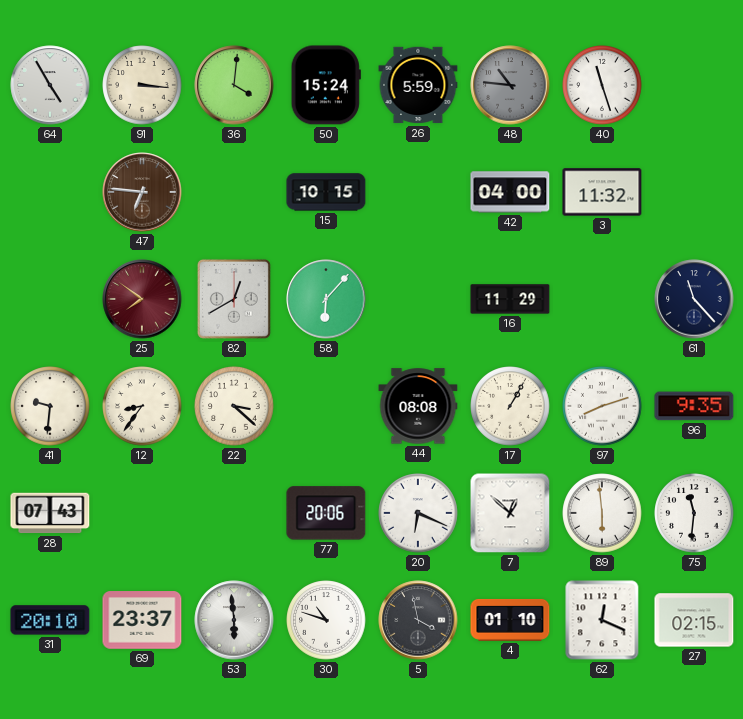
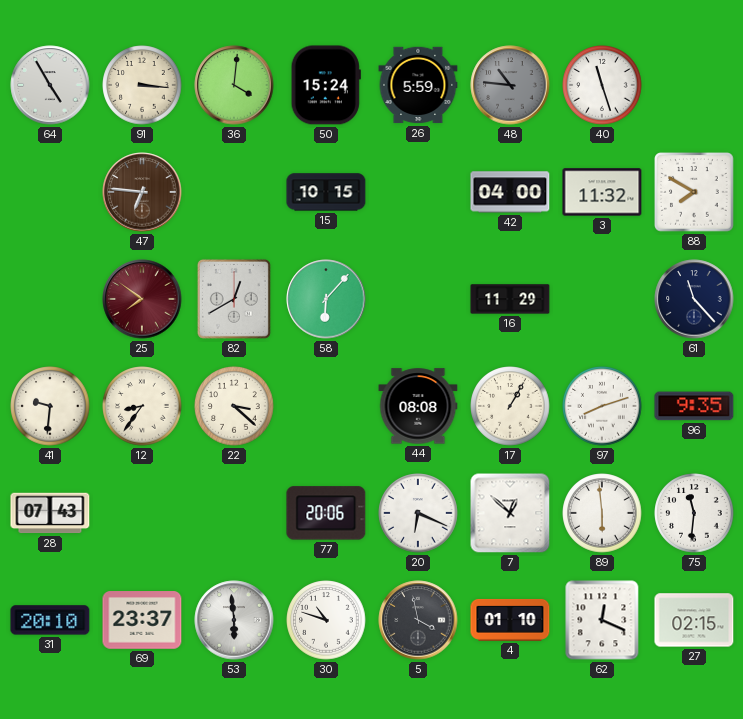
88: none -> 7:50
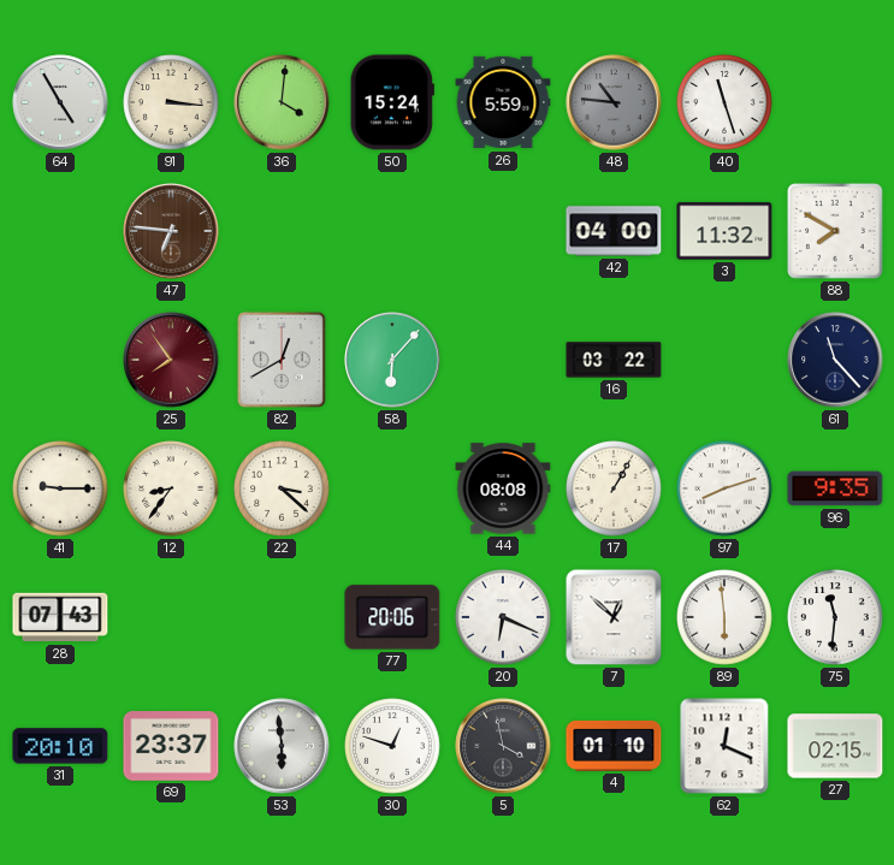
15: 10:15 -> none
25: 7:51 -> 7:54
16: 11:29 -> 03:22
41: 9:31 -> 9:15
30: 10:48 -> 12:48
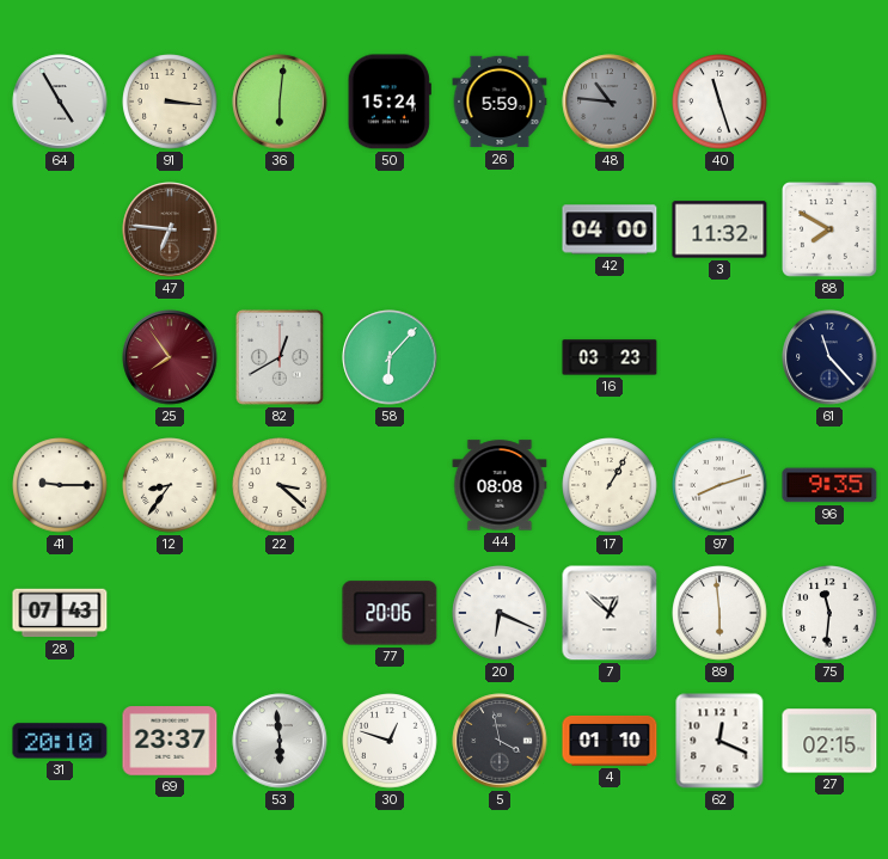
36: 4:01 -> 6:01
16: 03:22 -> 03:23
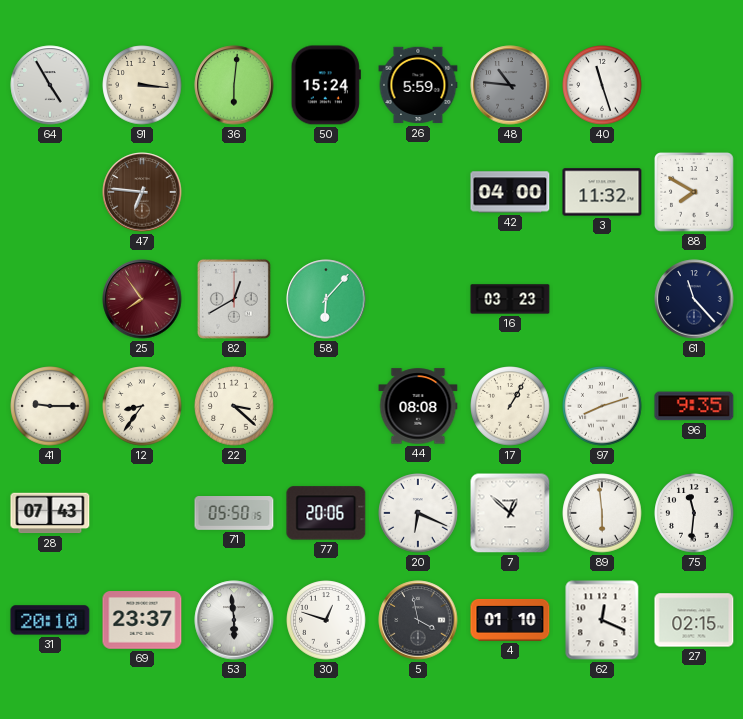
71: none -> 05:50
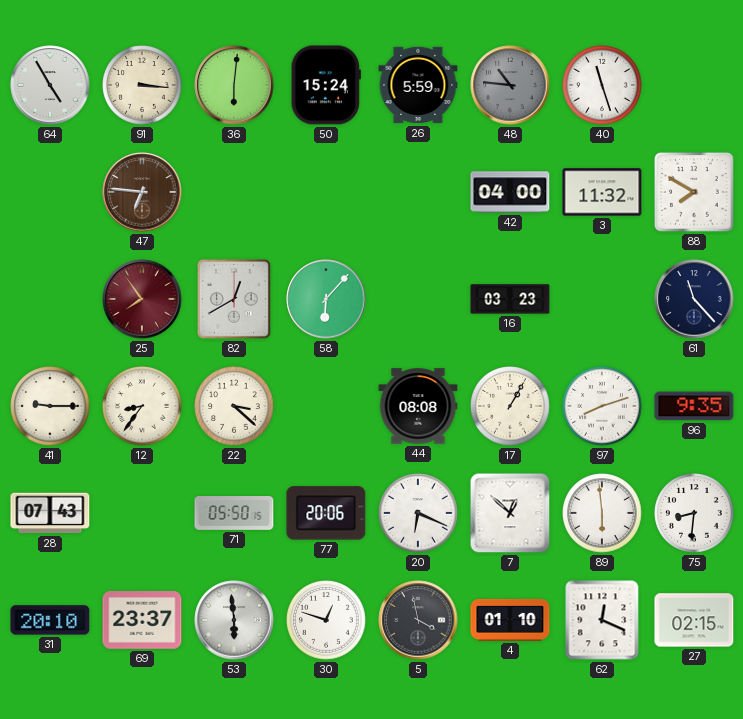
75: 11:31 -> 8:31
